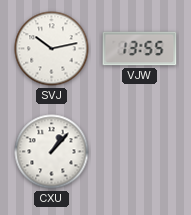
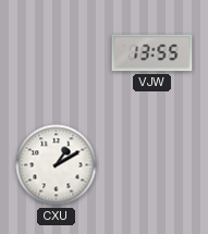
SVJ: 10:13 -> none
CXU: 1:07 -> 1:10
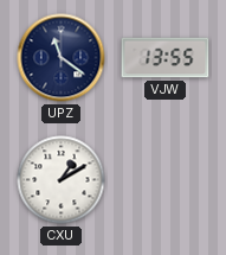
UPZ: none -> 11:21
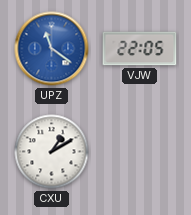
UPZ dial: navy -> blue
VJW: 13:55 -> 22:05
